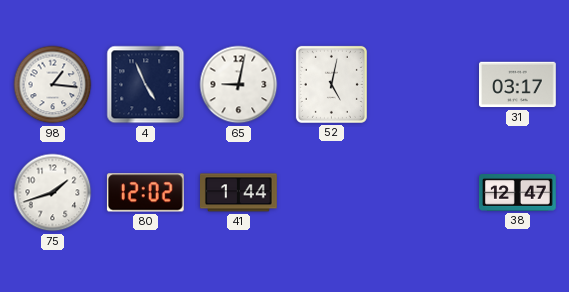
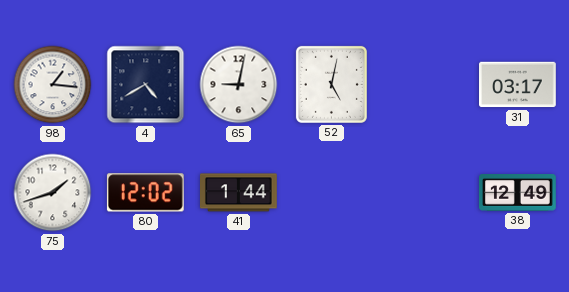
4: 4:56 -> 4:40
38: 12:47 -> 12:49
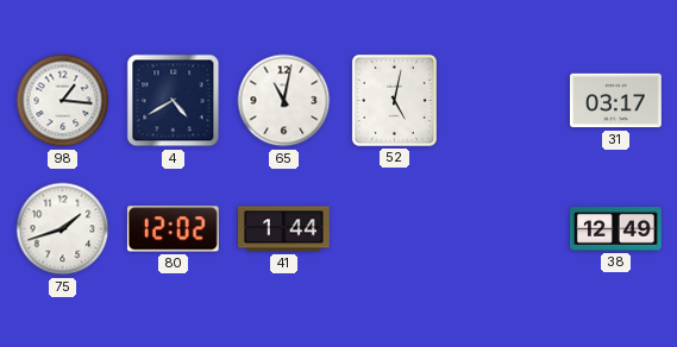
65: 9:02 -> 11:02
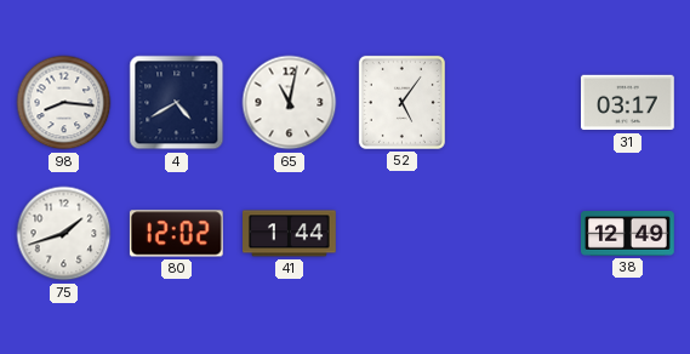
98: 1:16 -> 8:16
52: 5:02 -> 5:06
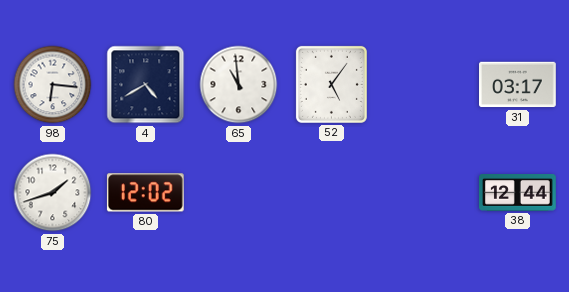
98: 8:16 -> 6:16
65: 11:02 -> 10:59
41: 1:44 -> none
38: 12:49 -> 12:44
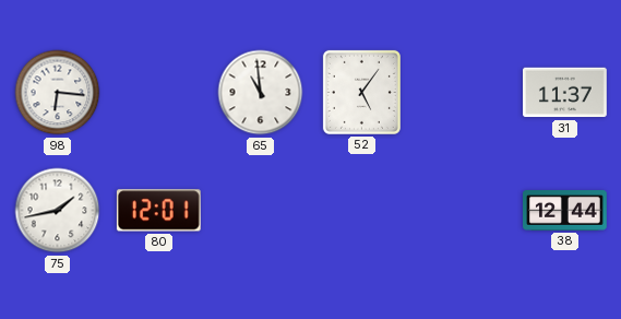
4: 4:40 -> none
31: 03:17 -> 11:37
75: 1:42 -> 1:43
80: 12:02 -> 12:01
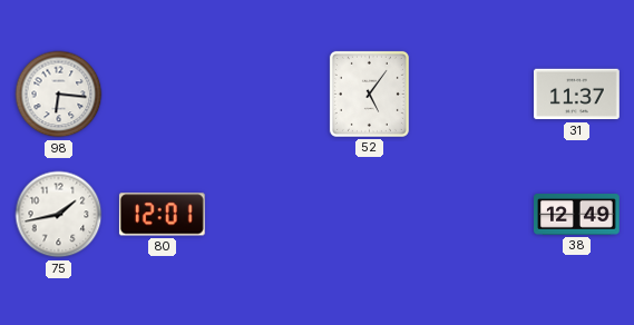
65: 10:59 -> none
38: 12:44 -> 12:49
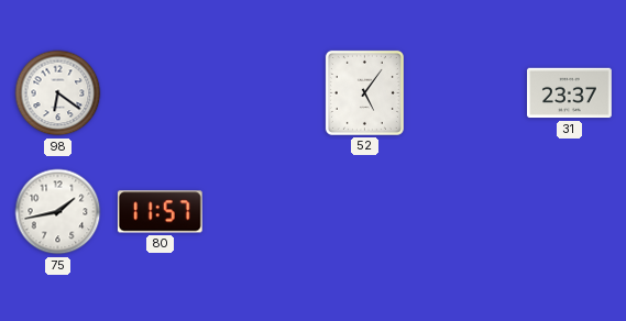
98: 6:16 -> 6:21
31: 11:37 -> 23:37
80: 12:01 -> 11:57
38: 12:49 -> none
